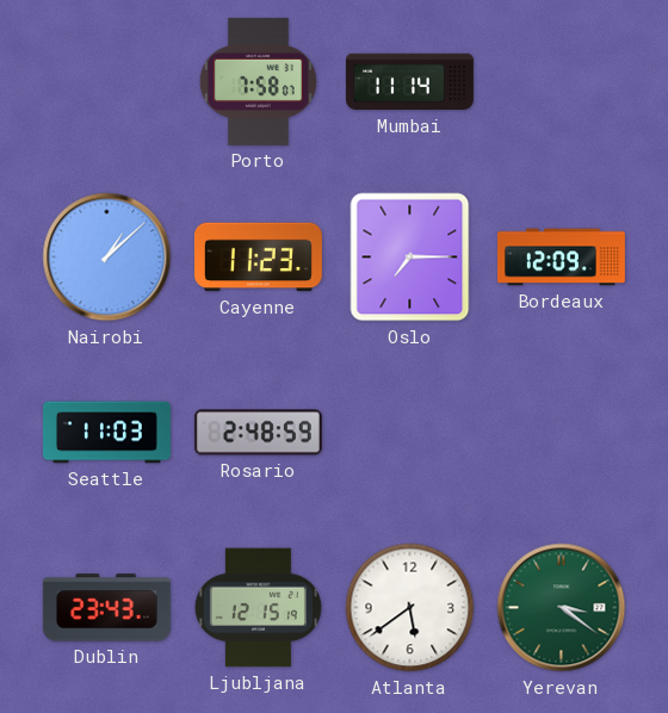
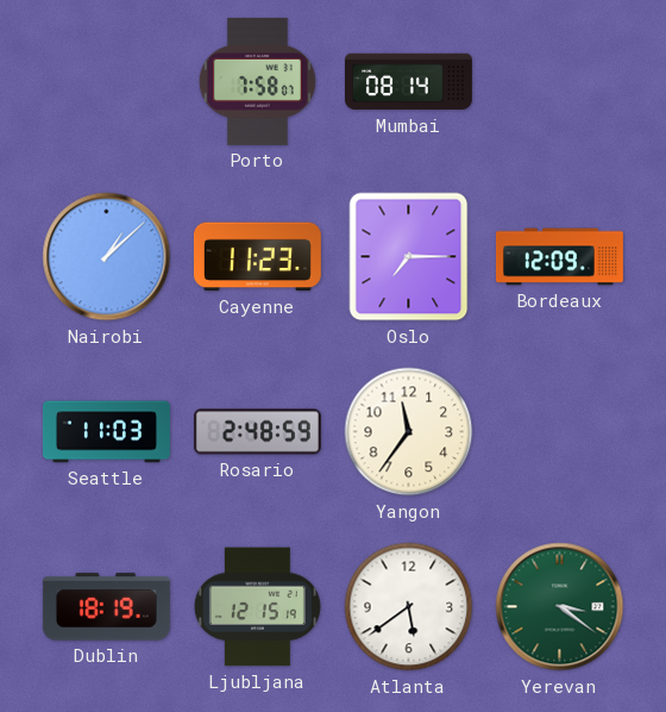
Mumbai: 11:14 -> 08:14
Yangon: none -> 11:36
Dublin: 23:43 -> 18:19
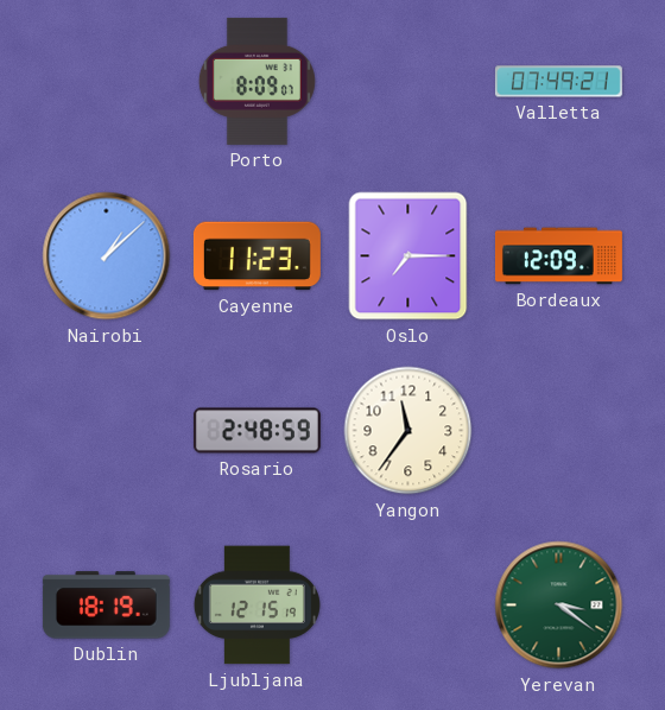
Porto: 7:58 -> 8:09
Mumbai: 08:14 -> none
Valletta: none -> 07:49
Seattle: 11:03 -> none
Atlanta: 5:39 -> none
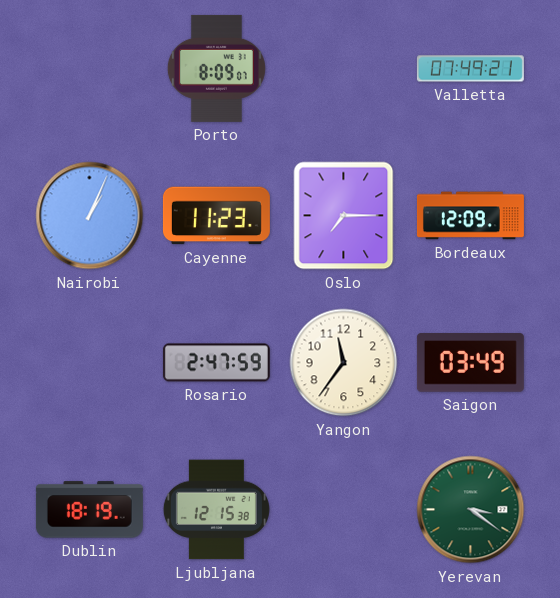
Nairobi: 1:08 -> 1:04
Rosario: 2:48 -> 2:47
Saigon: none -> 03:49
Ljubljana: 12:15:19 -> 12:15:38
